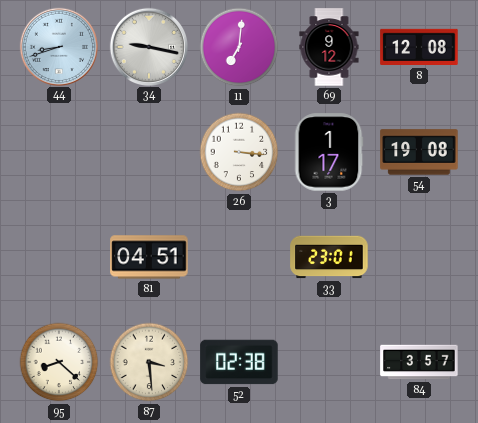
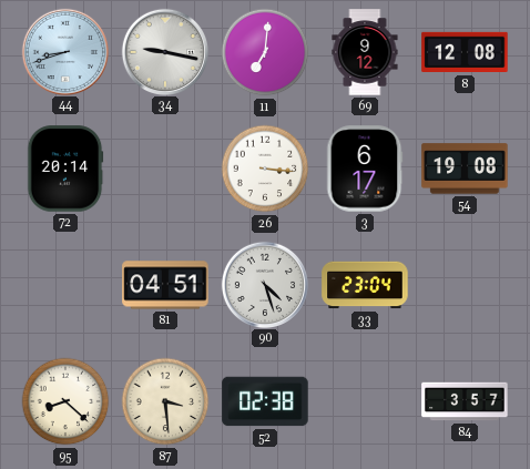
72: none -> 20:14
3: 1:17 -> 6:17
90: none -> 4:27
33: 23:01 -> 23:04
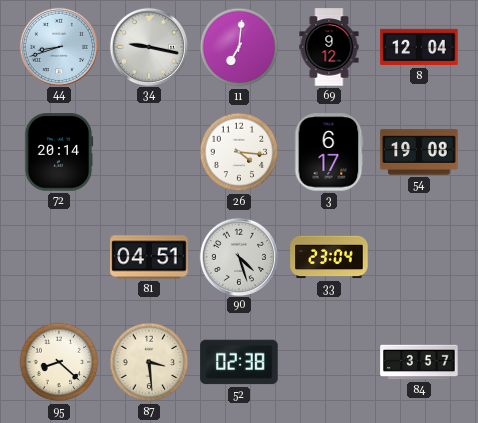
8: 12:08 -> 12:04
26: 3:16 -> 4:16
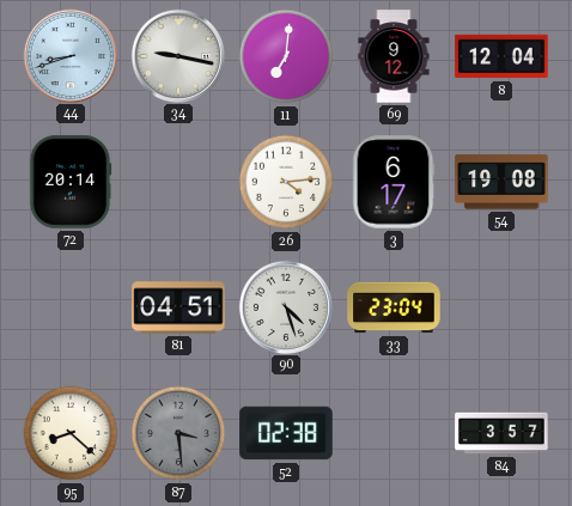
26: 4:16 -> 4:14
87 dial: cream -> grey
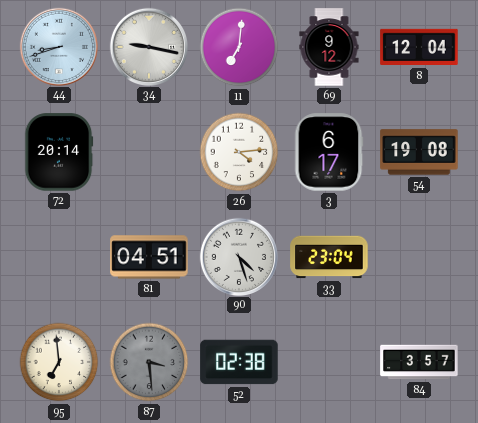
95: 8:22 -> 6:59
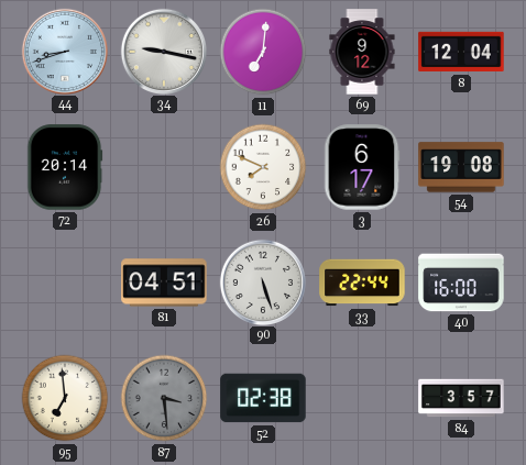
26: 4:14 -> 7:49
90: 4:27 -> 5:27
33: 23:04 -> 22:44
40: none -> 16:00
